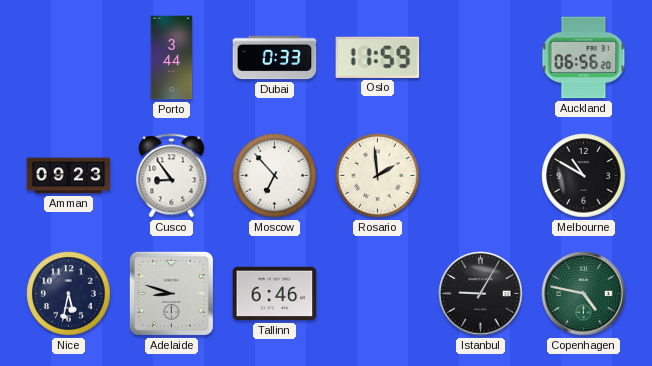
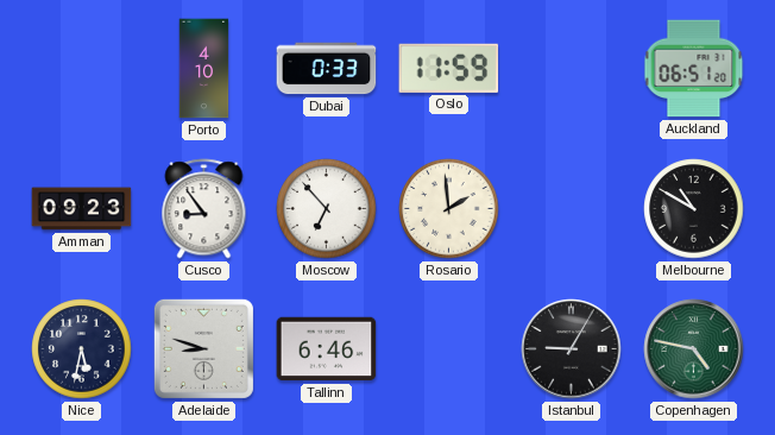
Porto: 3:44 -> 4:10
Auckland: 06:56 -> 06:51
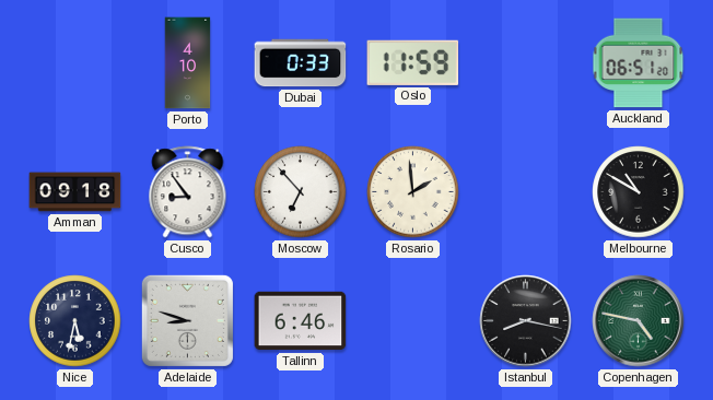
Amman: 09:23 -> 09:18
Istanbul: 9:05 -> 8:17
